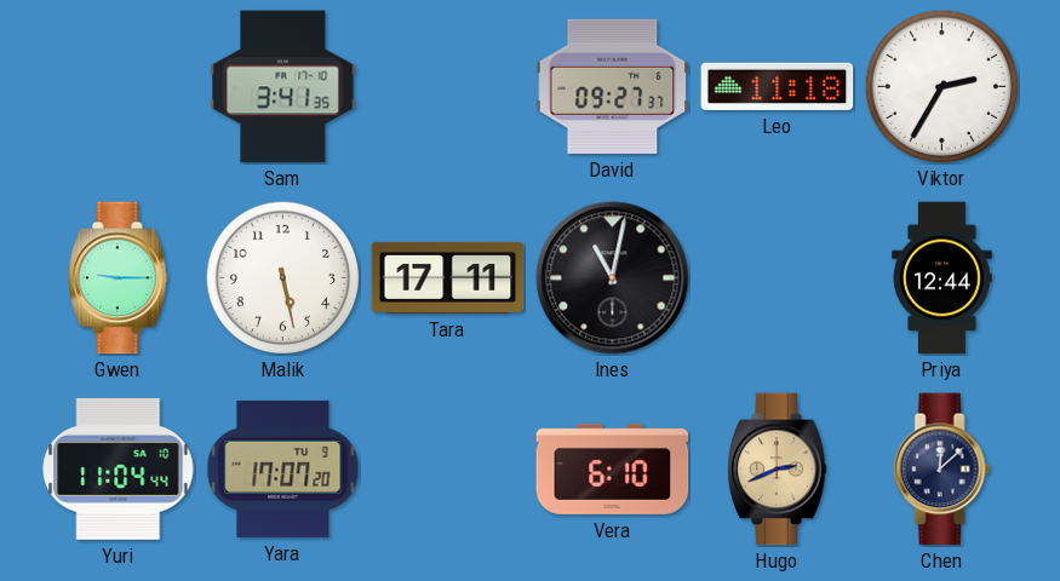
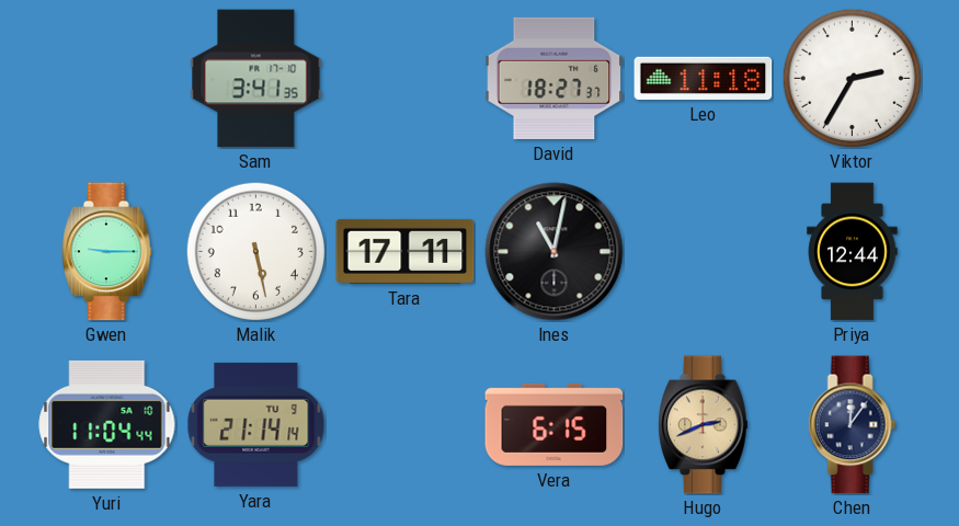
David: 09:27 -> 18:27
Yara: 17:07 -> 21:14
Vera: 6:10 -> 6:15
Chen: 12:08 -> 12:06
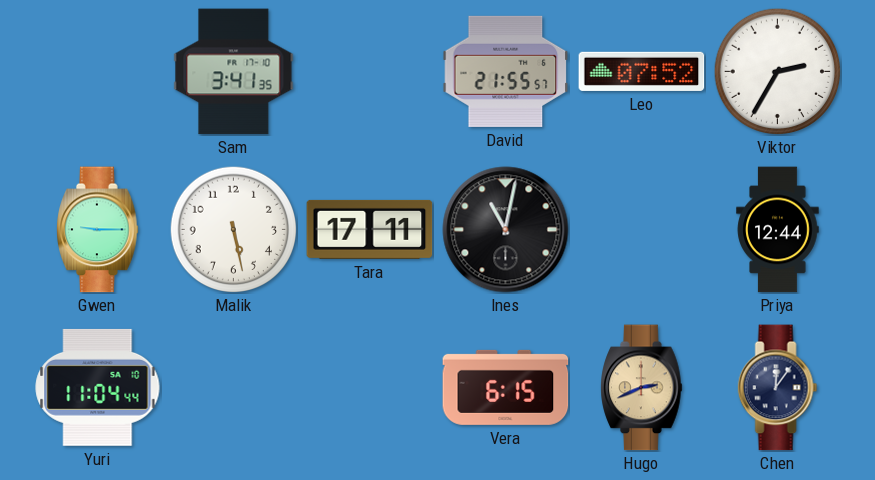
David: 18:27 -> 21:55
Leo: 11:18 -> 07:52
Yara: 21:14 -> none
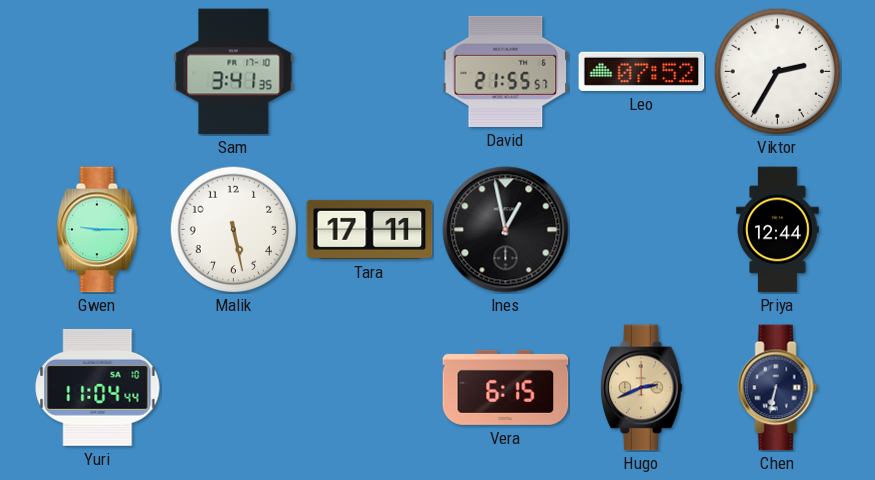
Ines: 11:02 -> 12:58
Chen: 12:06 -> 6:32
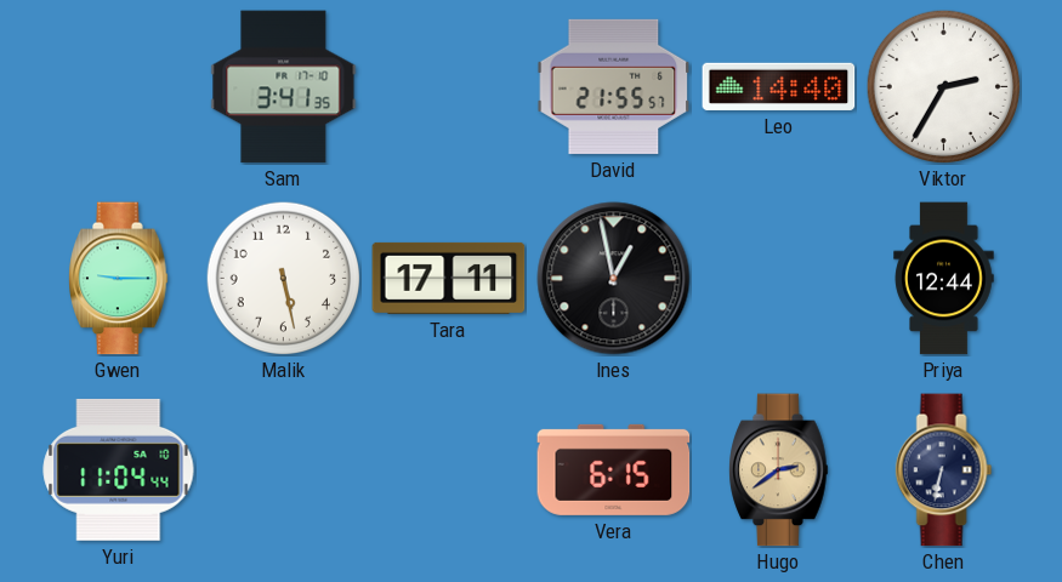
Leo: 07:52 -> 14:40
Hugo: 2:41 -> 2:39
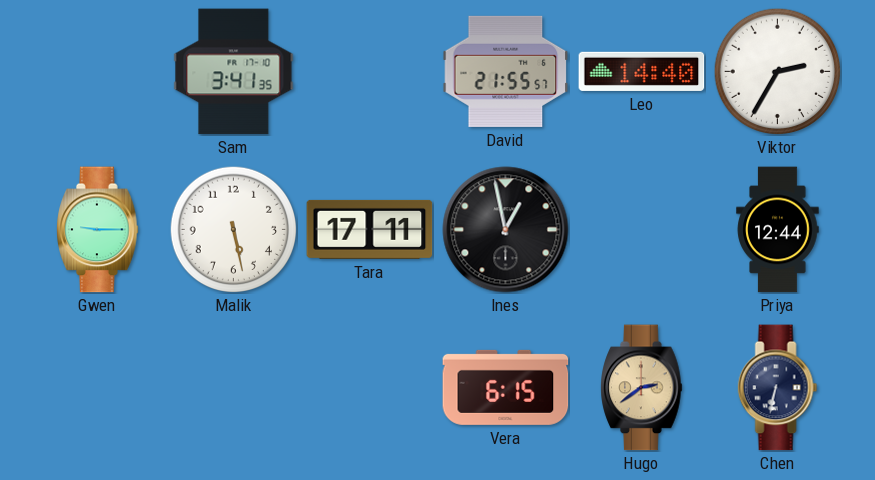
Yuri: 11:04 -> none
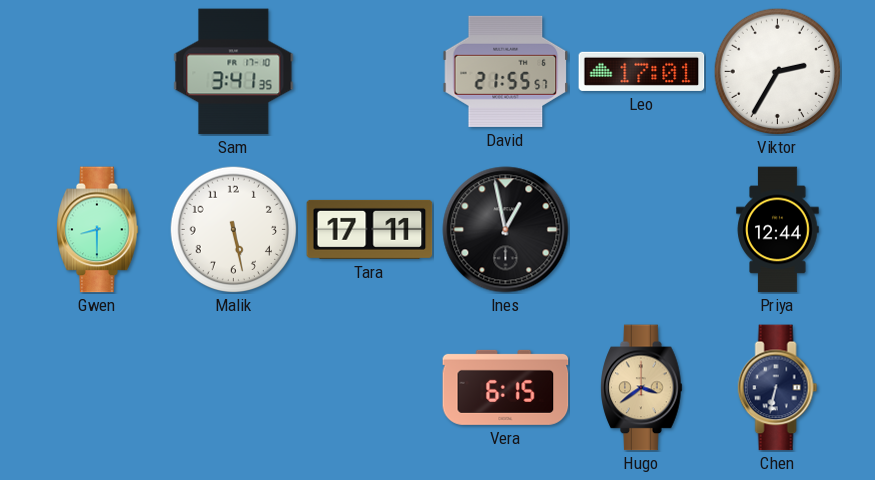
Leo: 14:40 -> 17:01
Gwen: 9:15 -> 8:30
Hugo: 2:39 -> 3:39
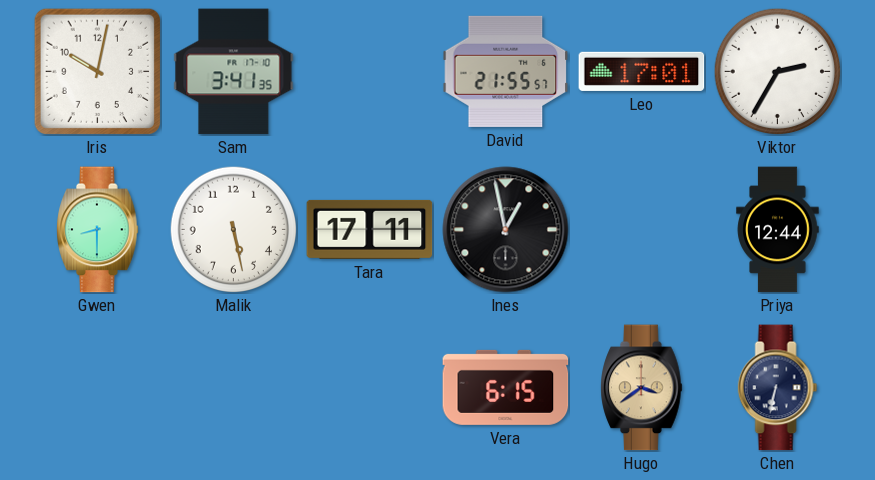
Iris: none -> 10:02
